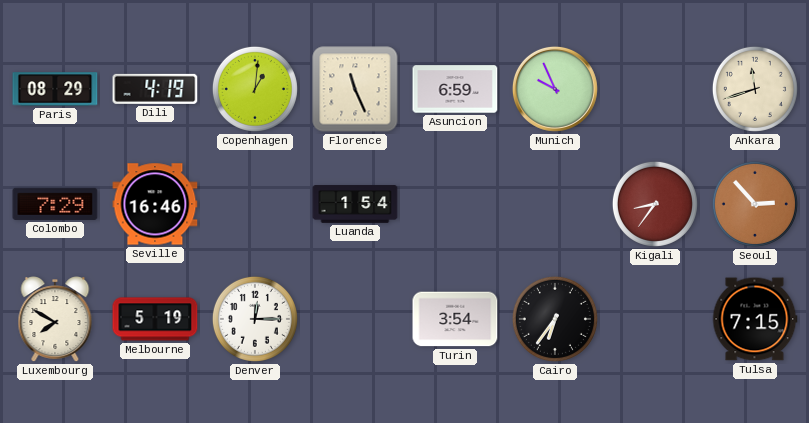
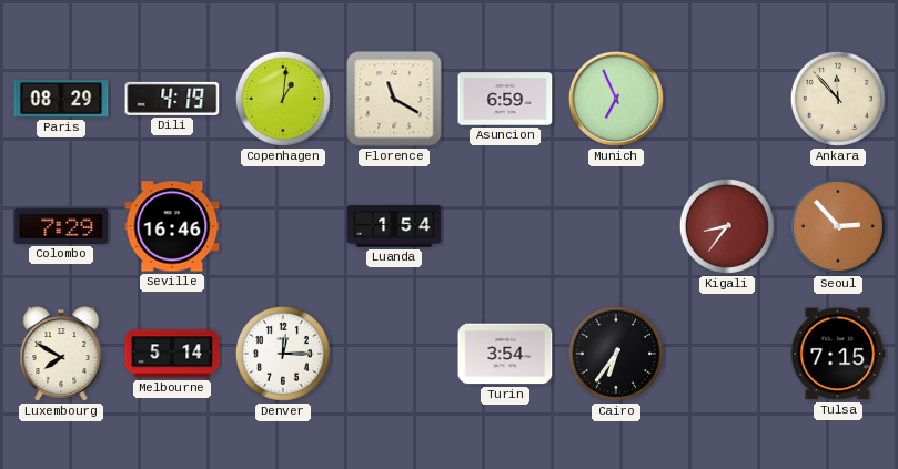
Florence: 11:26 -> 11:20
Munich: 9:56 -> 6:56
Ankara: 11:42 -> 11:53
Melbourne: 5:19 -> 5:14
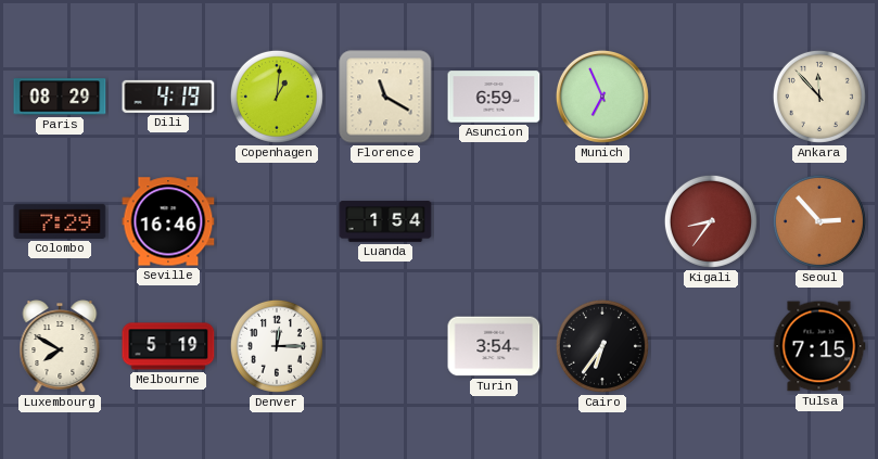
Melbourne: 5:14 -> 5:19
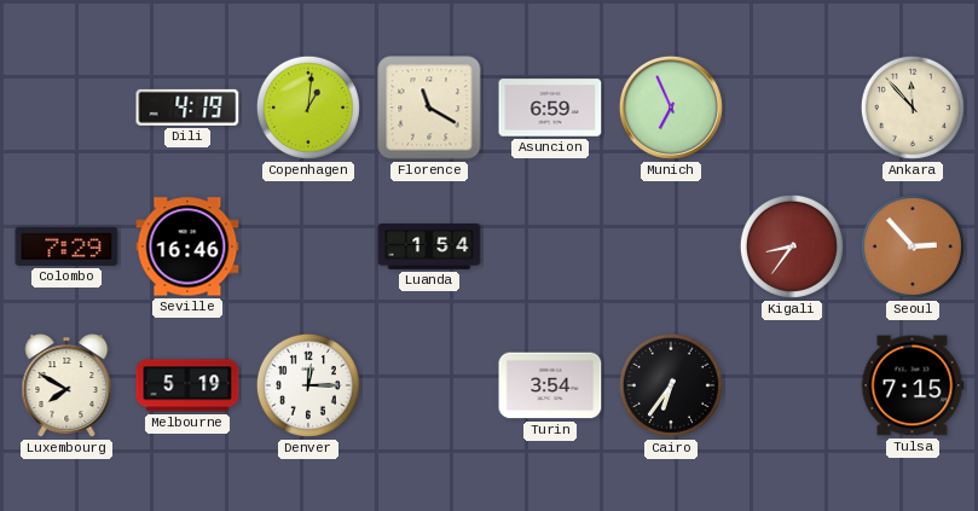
Paris: 08:29 -> none
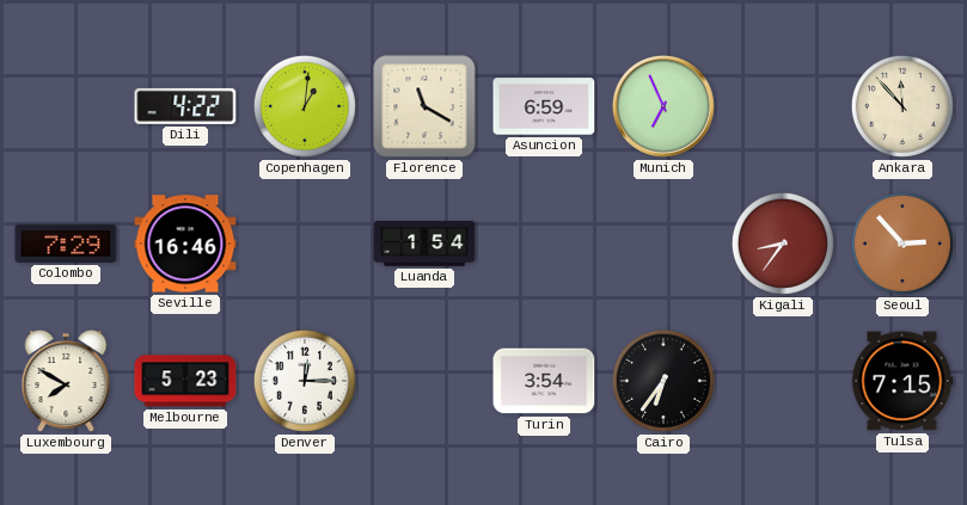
Dili: 4:19 -> 4:22
Melbourne: 5:19 -> 5:23
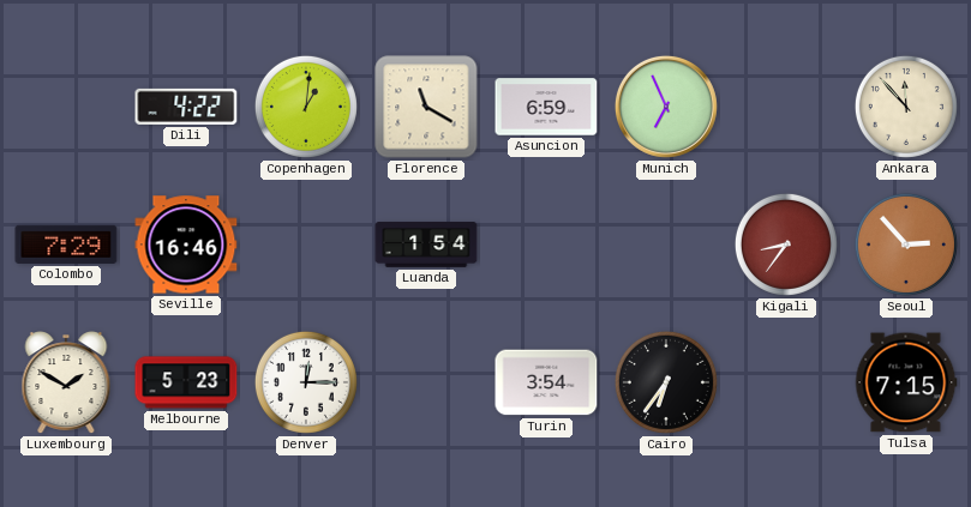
Luxembourg: 7:50 -> 1:50
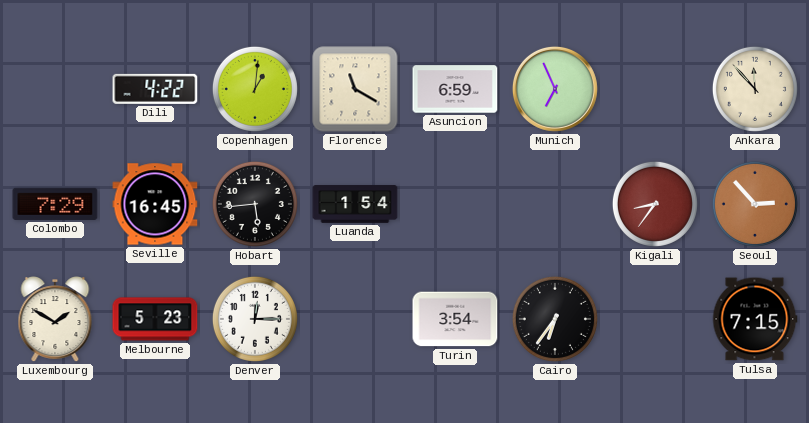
Seville: 16:46 -> 16:45
Hobart: none -> 5:44
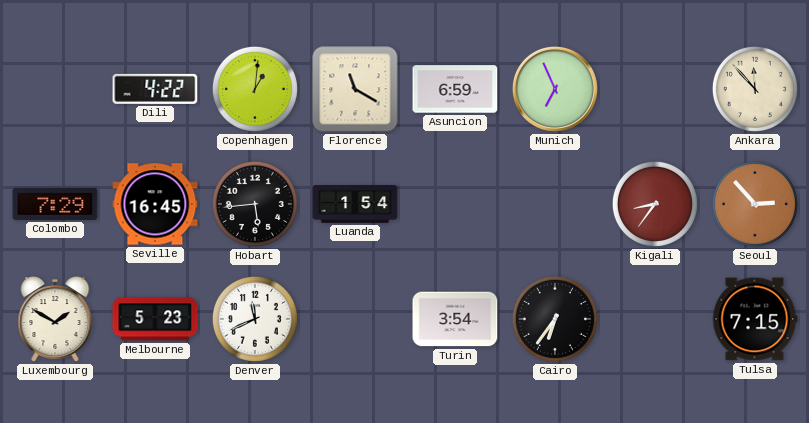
Denver: 12:15 -> 11:41
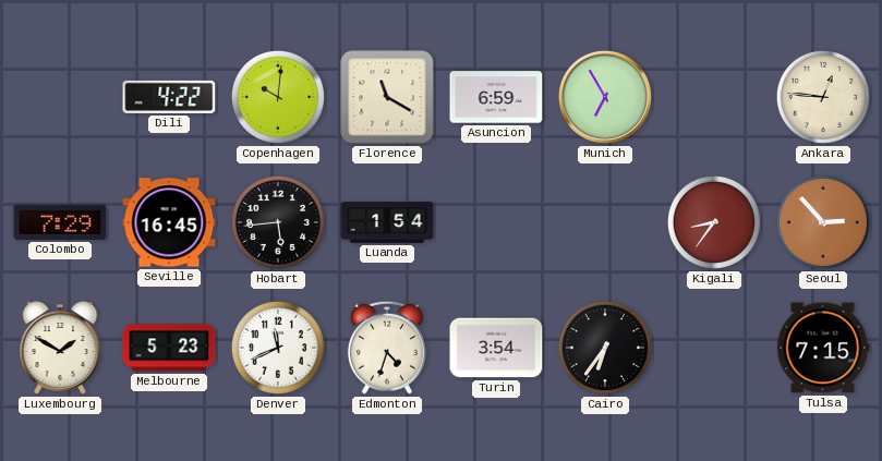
Copenhagen: 1:01 -> 10:01
Munich: 6:56 -> 6:55
Ankara: 11:53 -> 12:46
Edmonton: none -> 4:33
